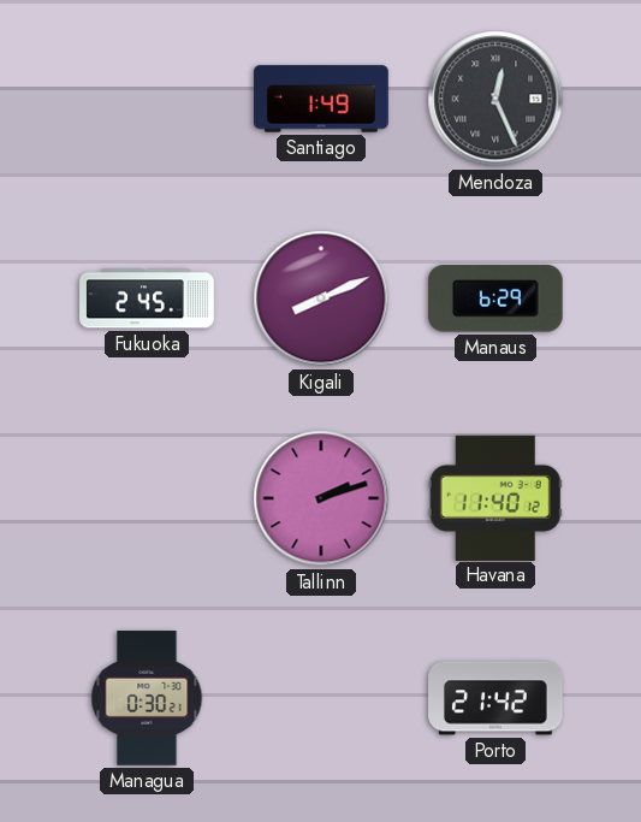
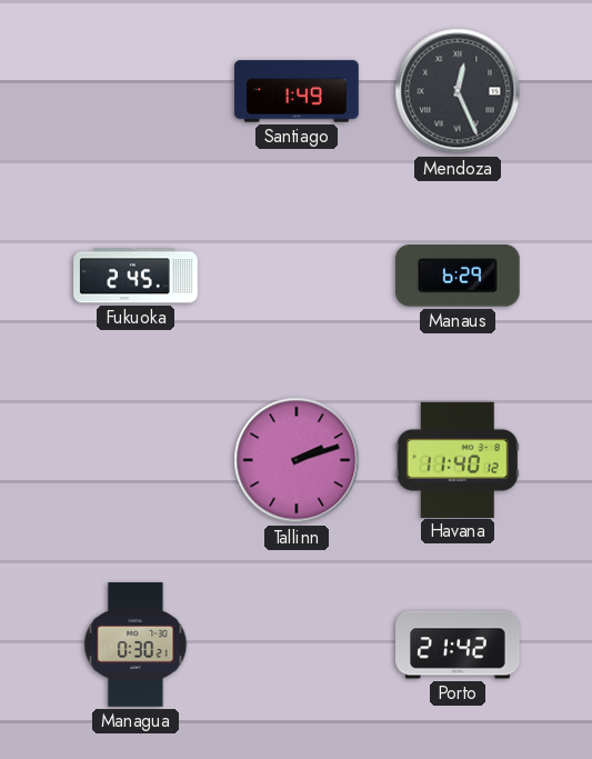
Kigali: 8:11 -> none
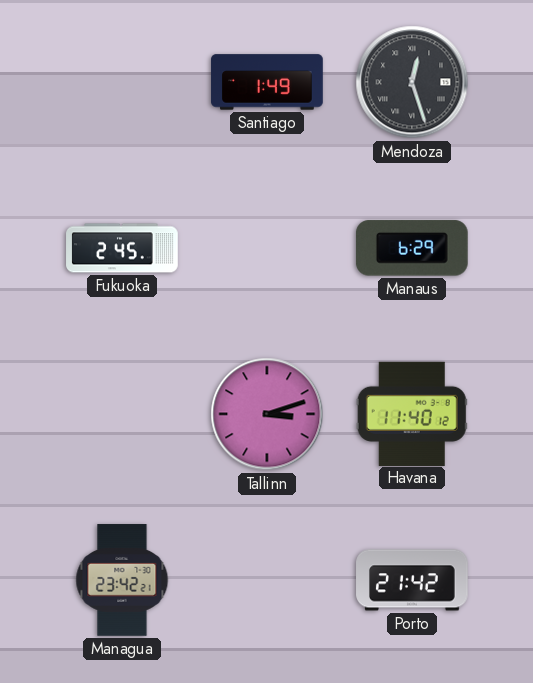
Mendoza: 12:26 -> 12:27
Tallinn: 2:12 -> 3:12
Managua: 0:30 -> 23:42
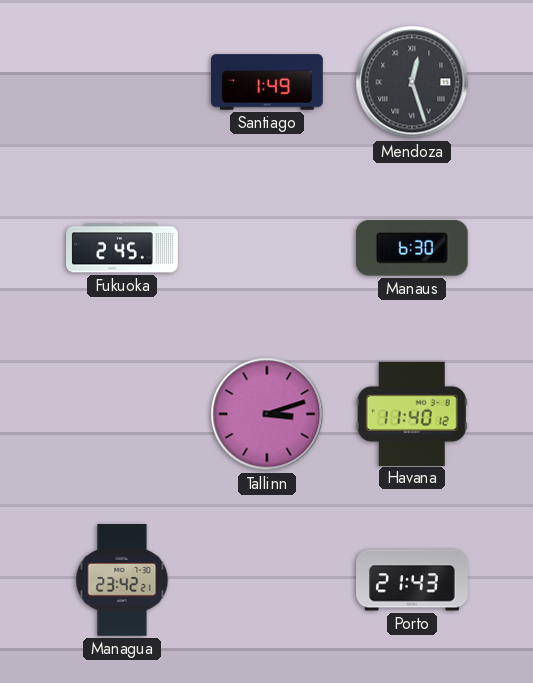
Manaus: 6:29 -> 6:30
Porto: 21:42 -> 21:43
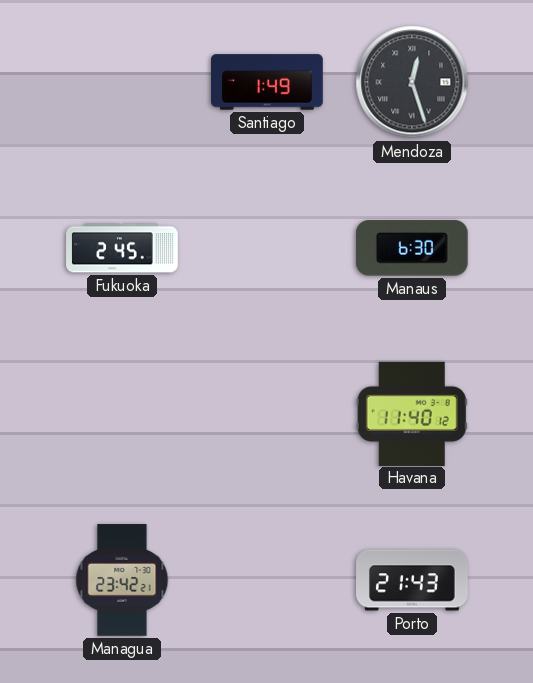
Tallinn: 3:12 -> none
